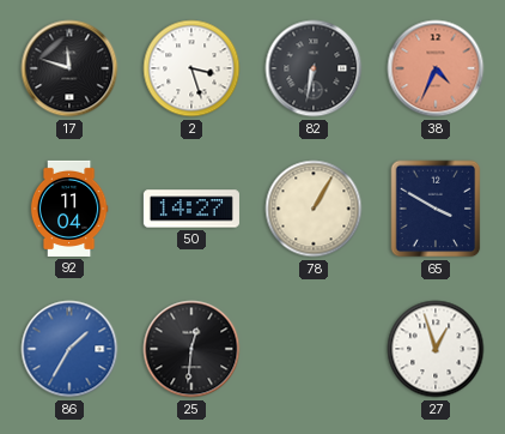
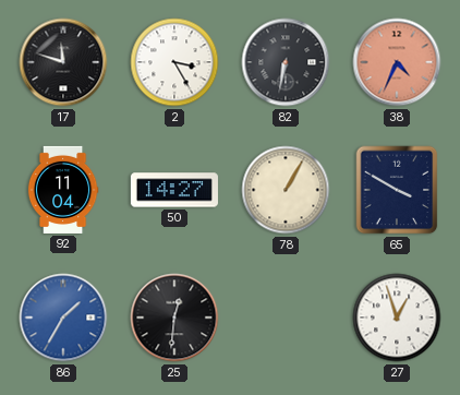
2: 3:27 -> 3:25
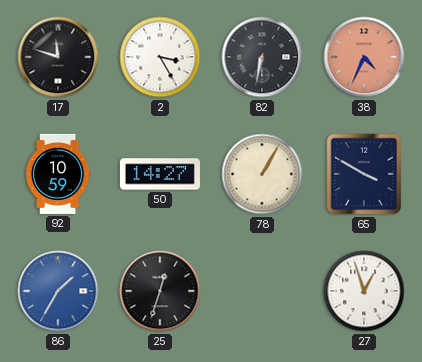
92: 11:04 -> 10:59
25: 12:31 -> 12:33
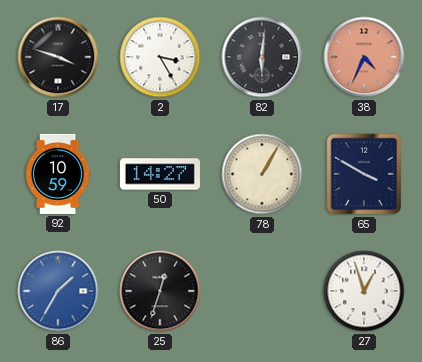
17: 11:48 -> 3:48
82: 6:32 -> 6:01
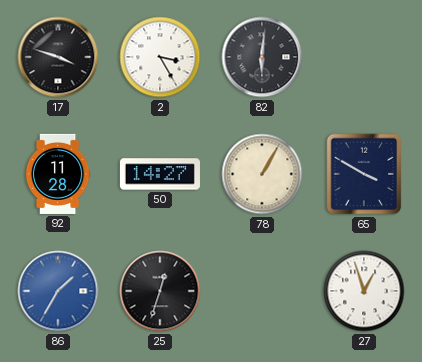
38: 4:34 -> none
92: 10:59 -> 11:28
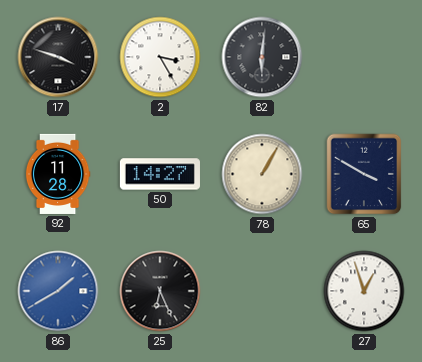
86: 1:35 -> 1:40
25: 12:33 -> 6:26
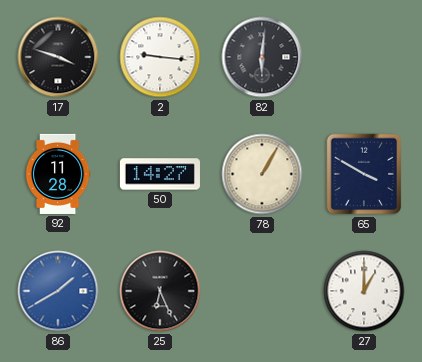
2: 3:25 -> 9:16
27: 12:57 -> 1:00
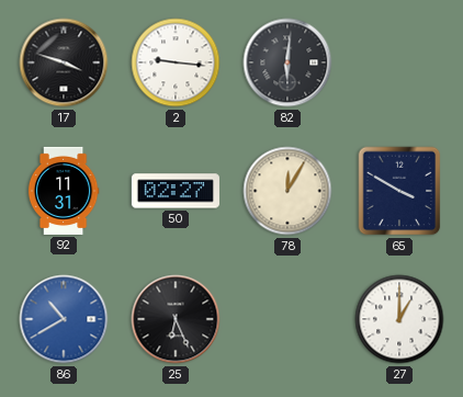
92: 11:28 -> 11:31
50: 14:27 -> 02:27
78: 1:05 -> 12:05
86: 1:40 -> 10:40
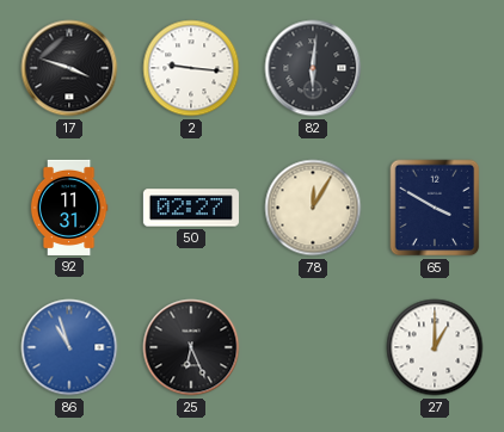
86: 10:40 -> 10:57
